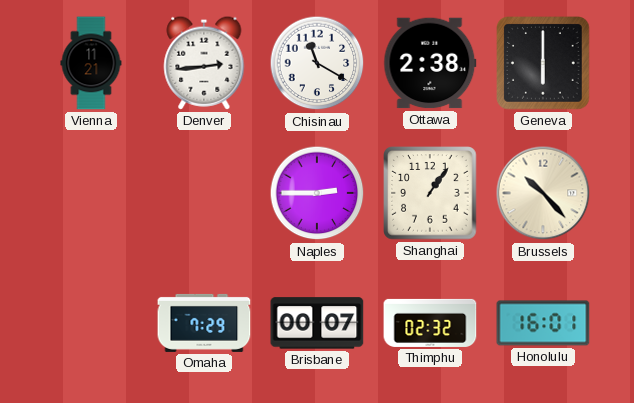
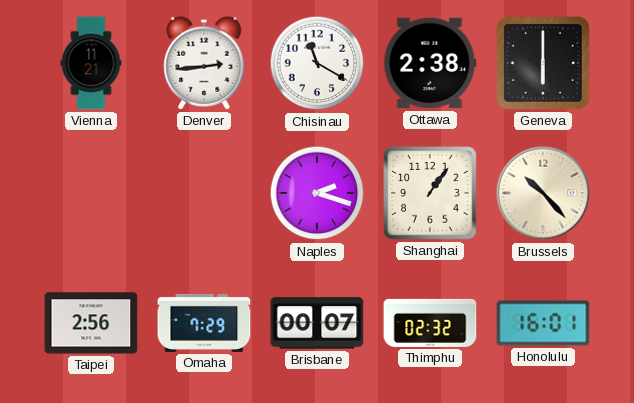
Naples: 2:45 -> 2:18
Taipei: none -> 2:56
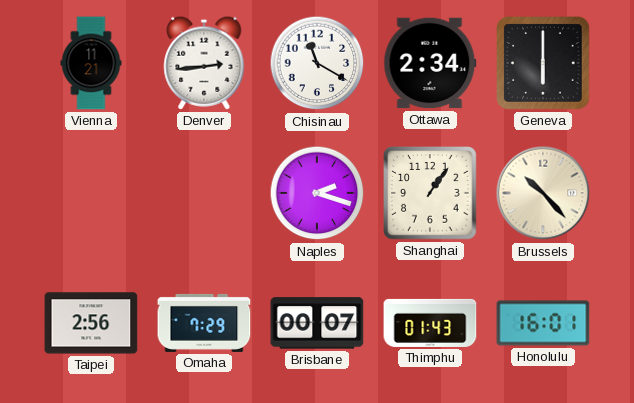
Ottawa: 2:38 -> 2:34
Thimphu: 02:32 -> 01:43
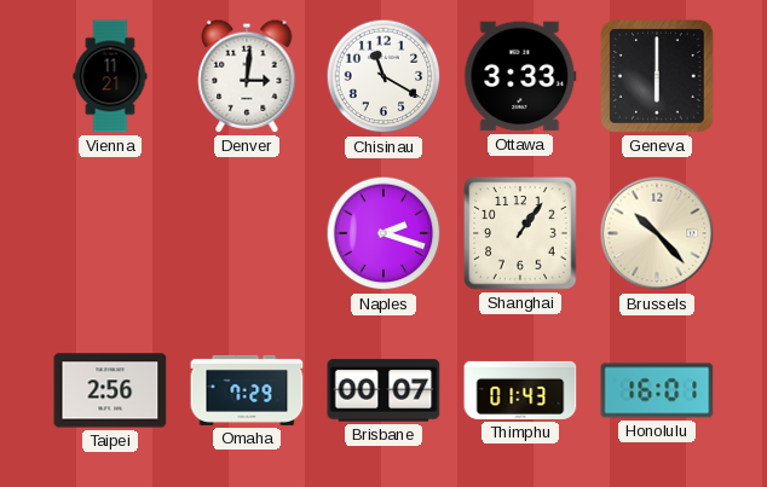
Denver: 2:44 -> 3:01
Ottawa: 2:34 -> 3:33
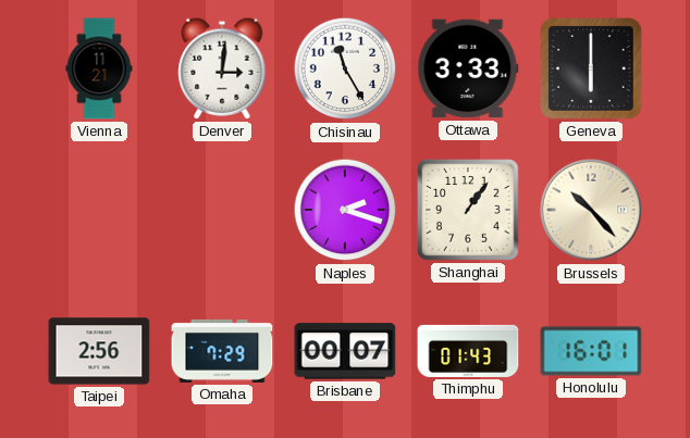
Chisinau: 11:20 -> 11:25
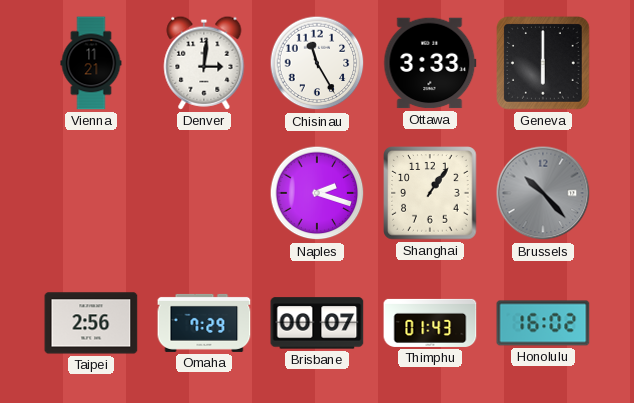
Brussels dial: cream -> grey
Honolulu: 16:01 -> 16:02
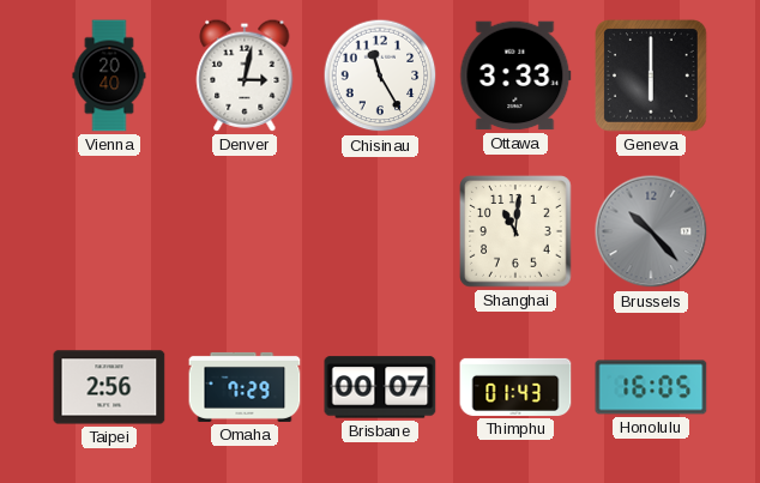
Vienna: 11:21 -> 20:40
Denver: 3:01 -> 3:02
Naples: 2:18 -> none
Shanghai: 1:06 -> 11:01
Honolulu: 16:02 -> 16:05
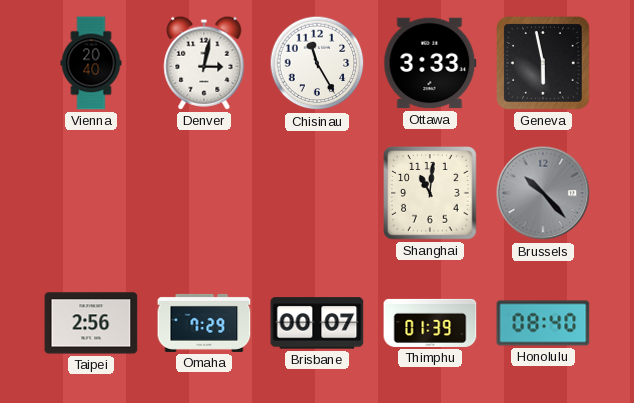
Geneva: 6:00 -> 5:58
Thimphu: 01:43 -> 01:39
Honolulu: 16:05 -> 08:40
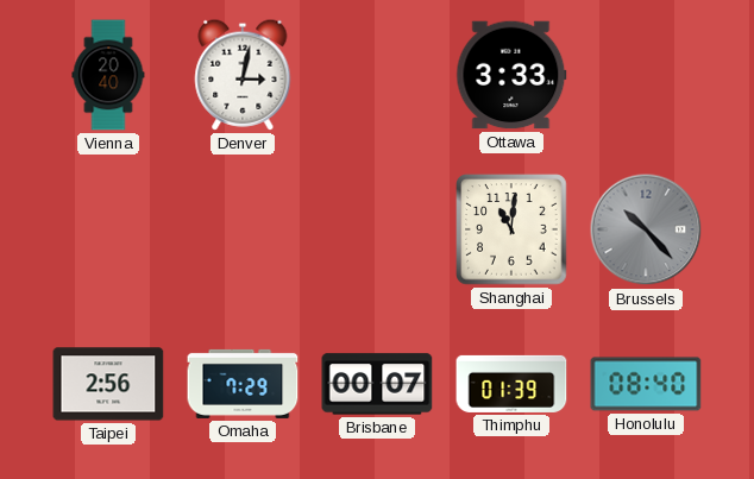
Chisinau: 11:25 -> none
Geneva: 5:58 -> none
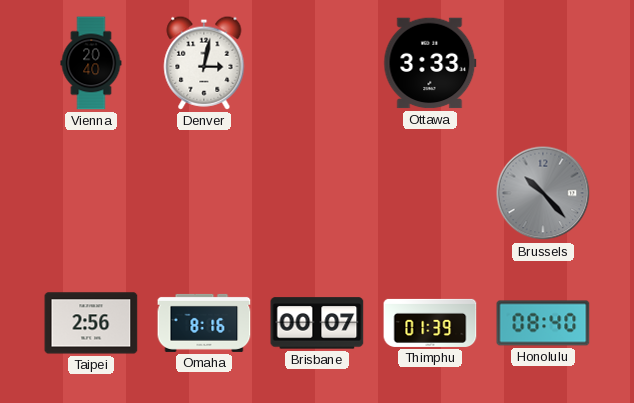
Shanghai: 11:01 -> none
Omaha: 7:29 -> 8:16
